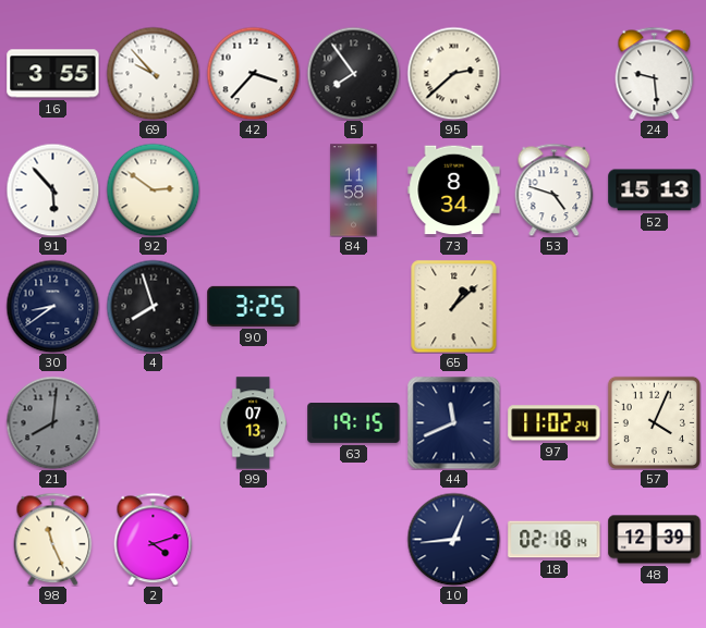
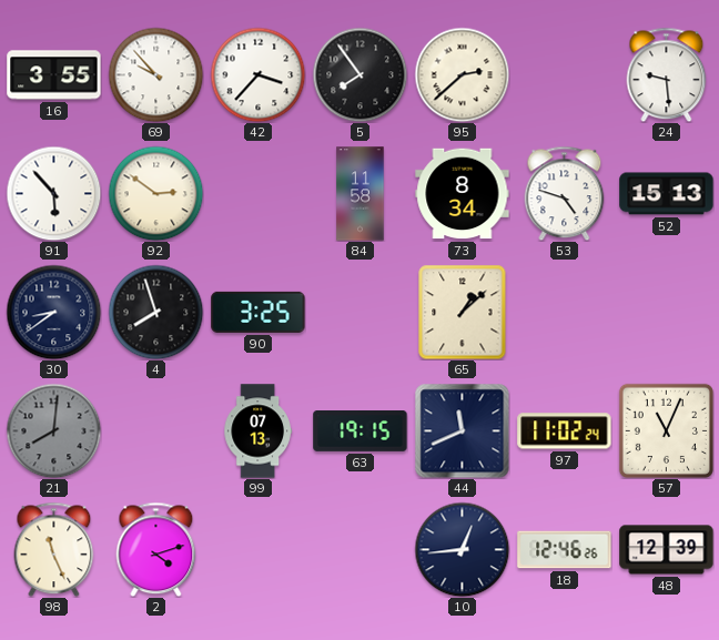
57: 4:04 -> 11:04
18: 02:18 -> 12:46
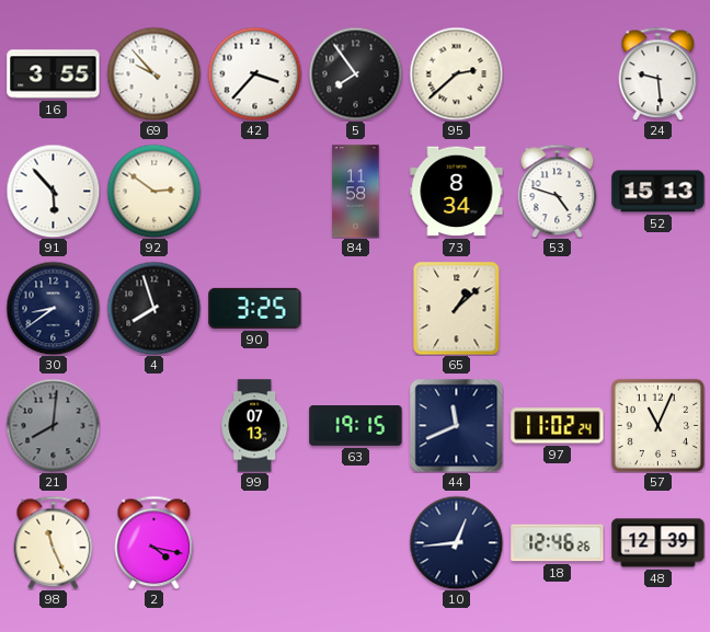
2: 4:12 -> 4:17
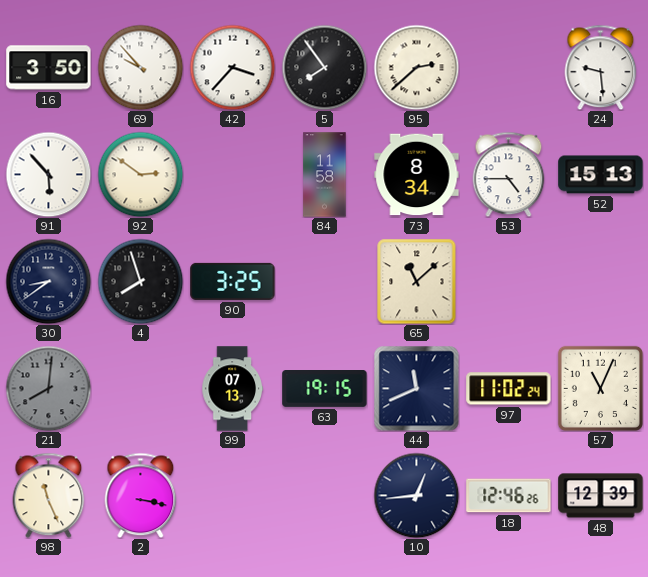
16: 3:55 -> 3:50
53: 4:48 -> 4:45
65: 1:08 -> 11:08
2: 4:17 -> 3:17
